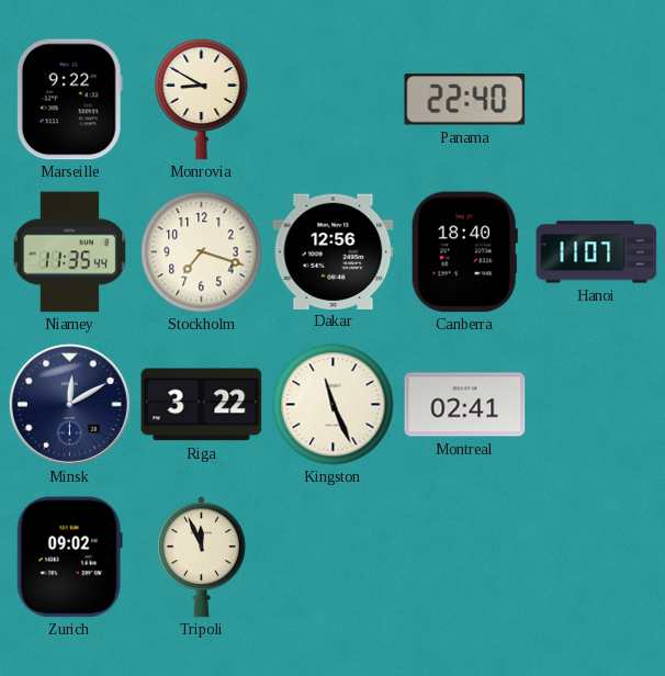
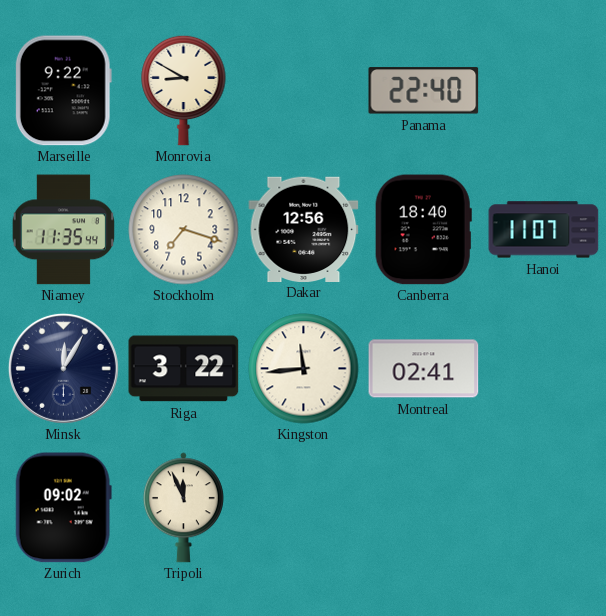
Minsk: 12:10 -> 12:05
Kingston: 11:26 -> 11:44
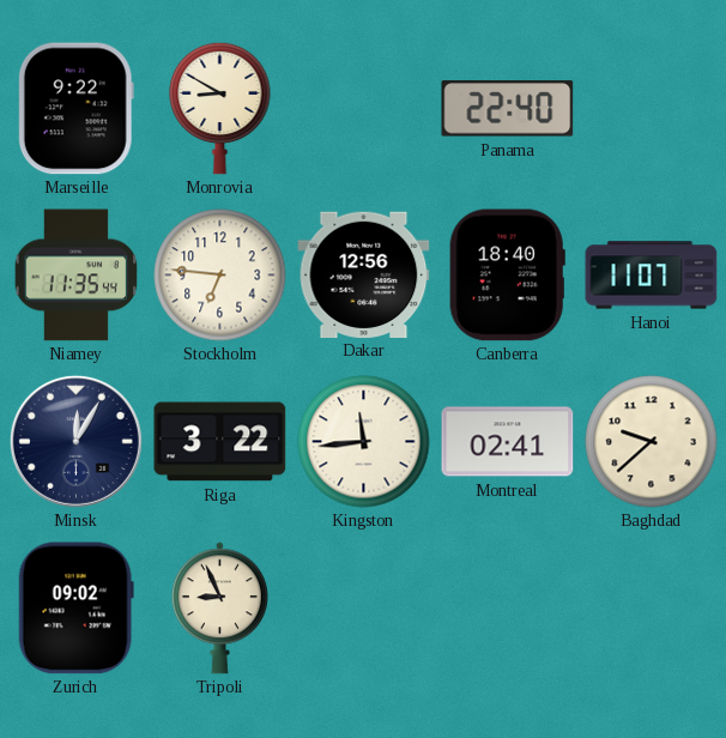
Stockholm: 7:18 -> 6:46
Baghdad: none -> 9:38
Tripoli: 11:56 -> 8:56
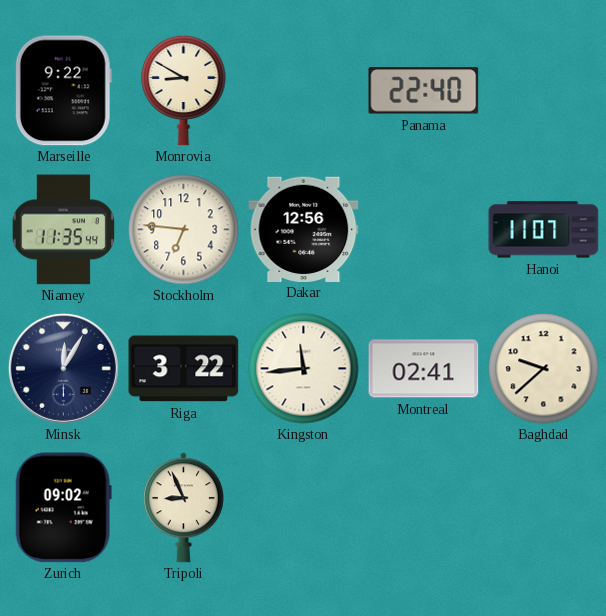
Canberra: 18:40 -> none
